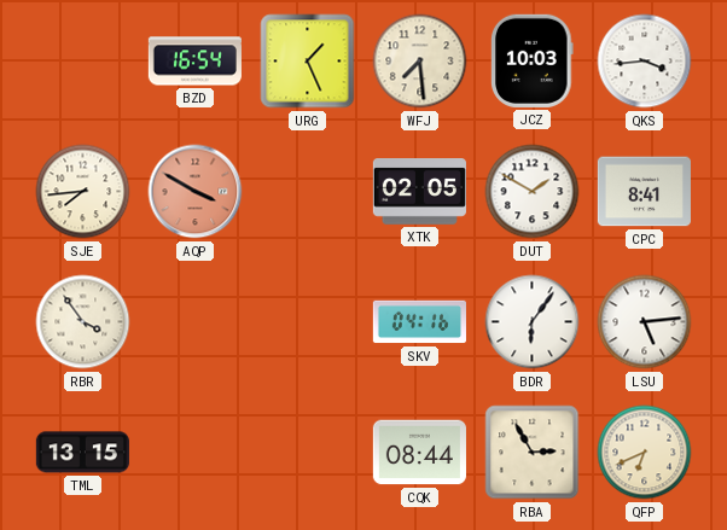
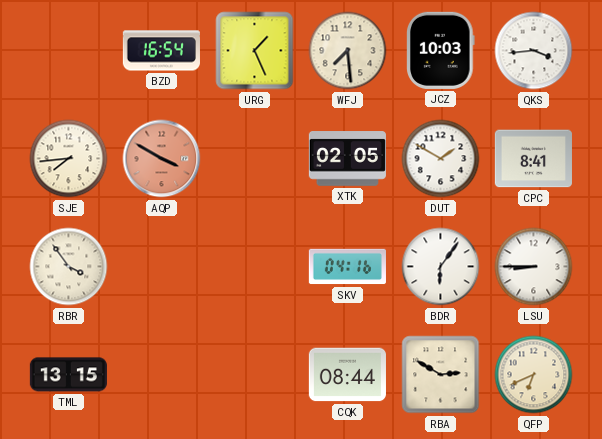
LSU: 5:14 -> 8:45
RBA: 2:55 -> 2:50
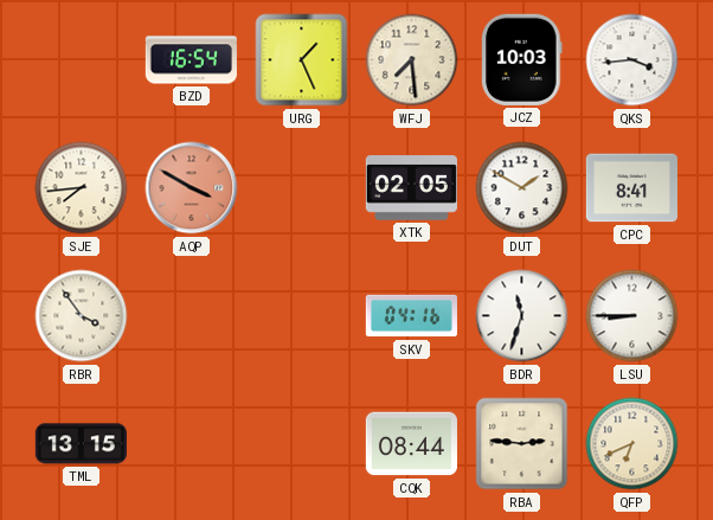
BDR: 6:06 -> 11:33
RBA: 2:50 -> 2:46
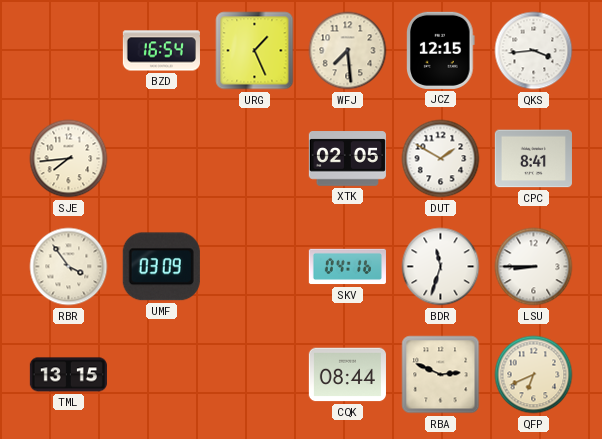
JCZ: 10:03 -> 12:15
AQP: 3:50 -> none
UMF: none -> 03:09
RBA: 2:46 -> 2:49
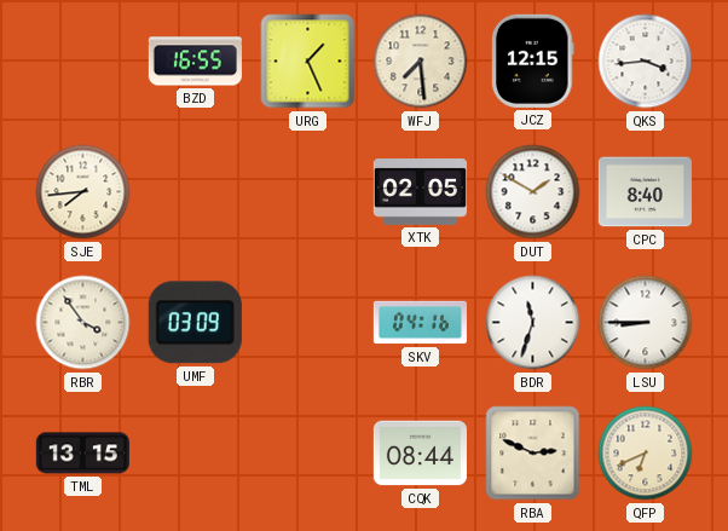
BZD: 16:54 -> 16:55
CPC: 8:41 -> 8:40
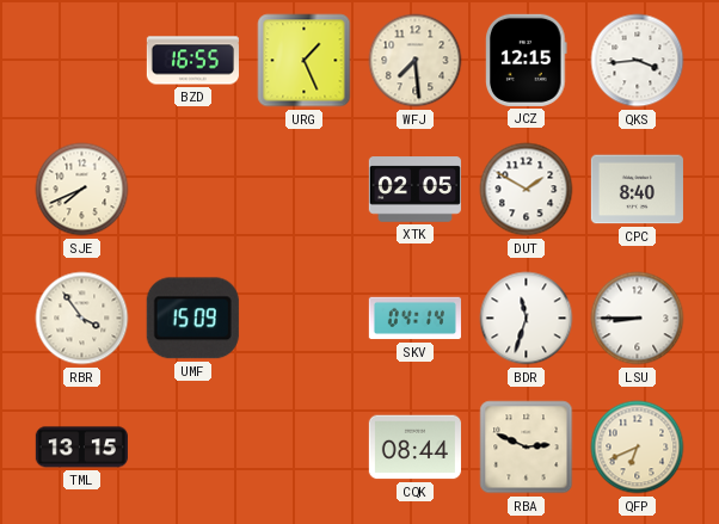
SJE: 7:44 -> 7:41
UMF: 03:09 -> 15:09
SKV: 04:16 -> 04:14
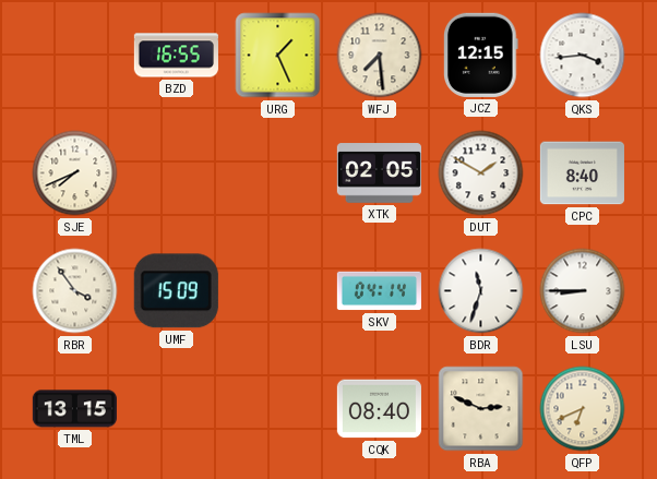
CQK: 08:44 -> 08:40
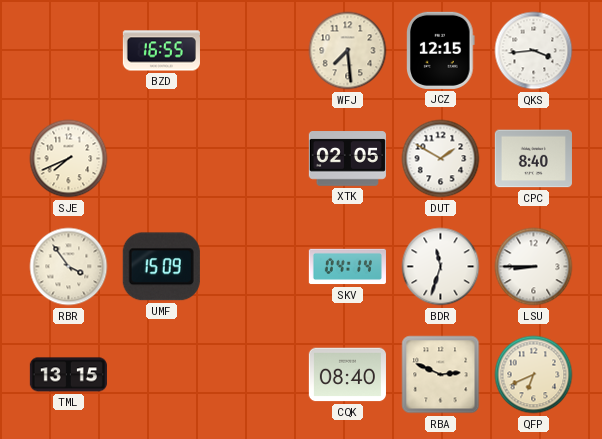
URG: 1:26 -> none
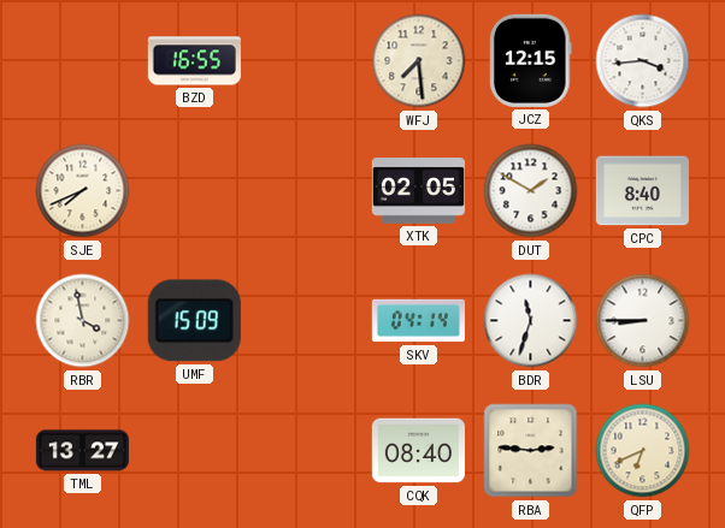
RBR: 3:54 -> 3:58
TML: 13:15 -> 13:27
RBA: 2:49 -> 2:46
